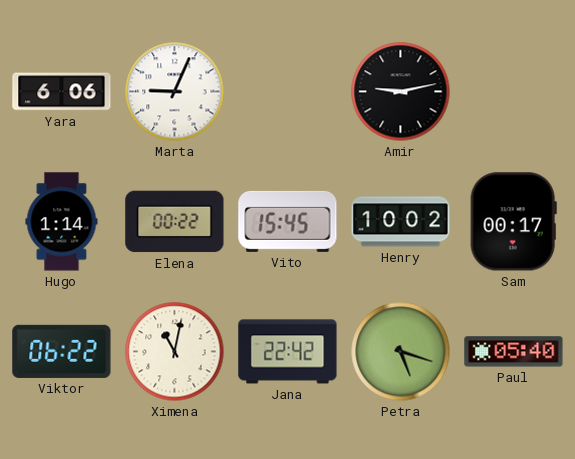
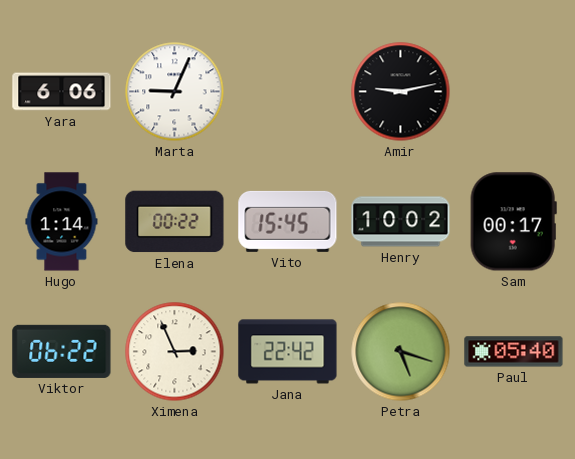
Ximena: 11:02 -> 2:56
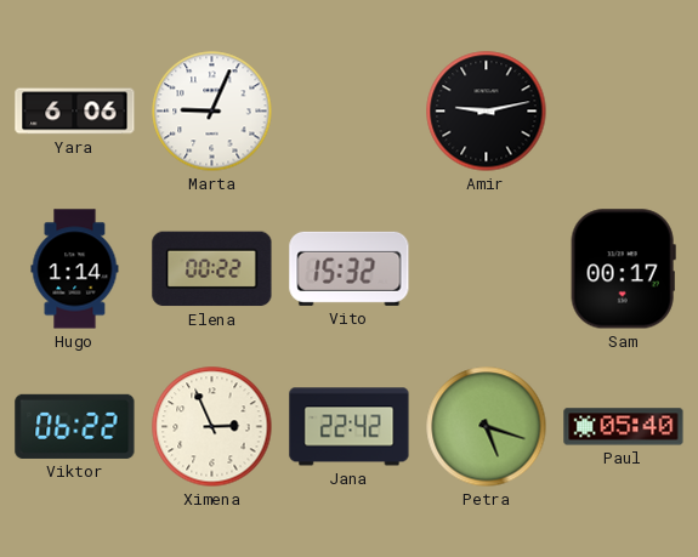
Vito: 15:45 -> 15:32
Henry: 10:02 -> none
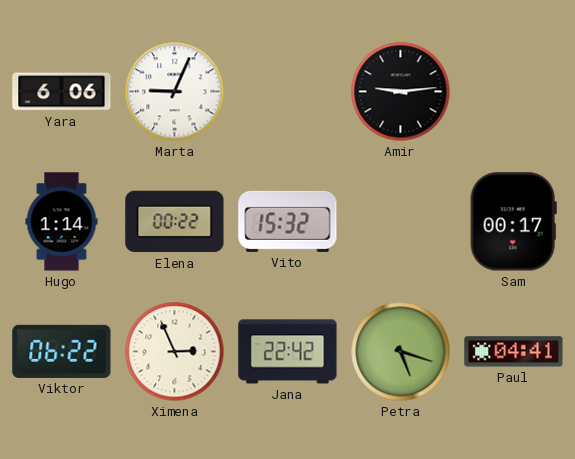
Amir: 9:13 -> 9:14
Paul: 05:40 -> 04:41
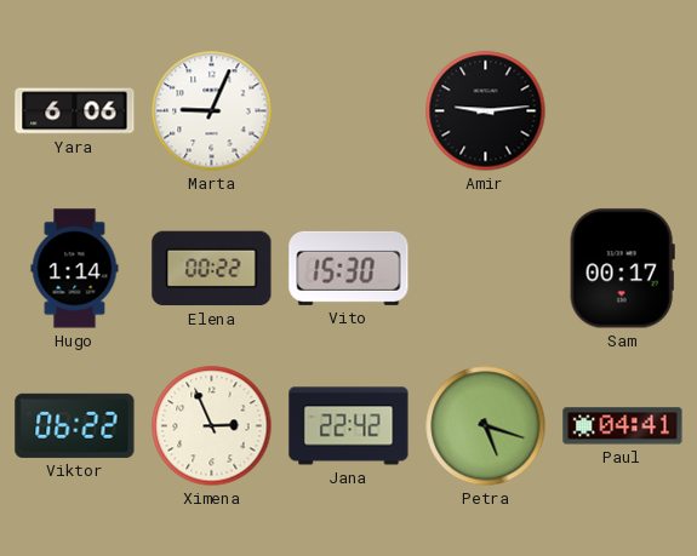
Vito: 15:32 -> 15:30
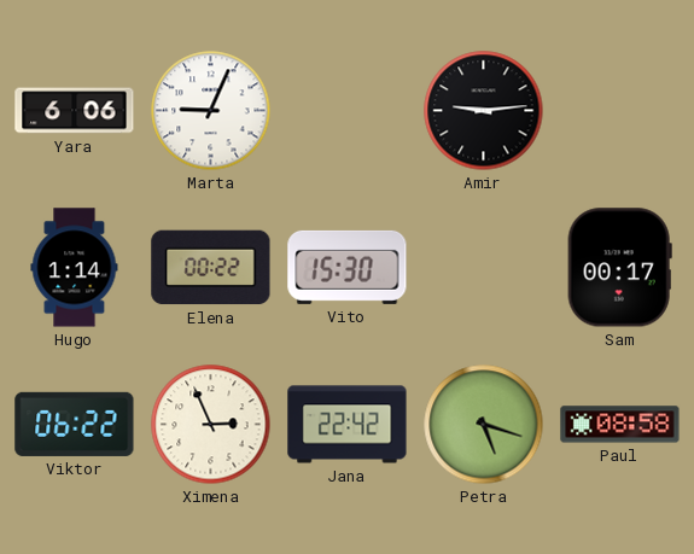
Paul: 04:41 -> 08:58
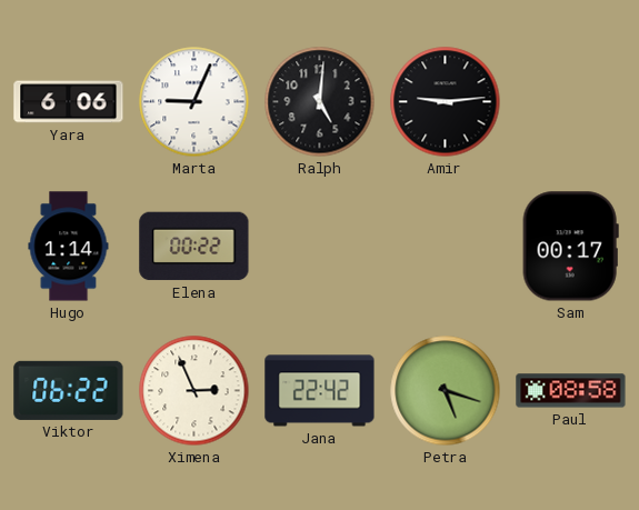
Ralph: none -> 5:01
Vito: 15:30 -> none
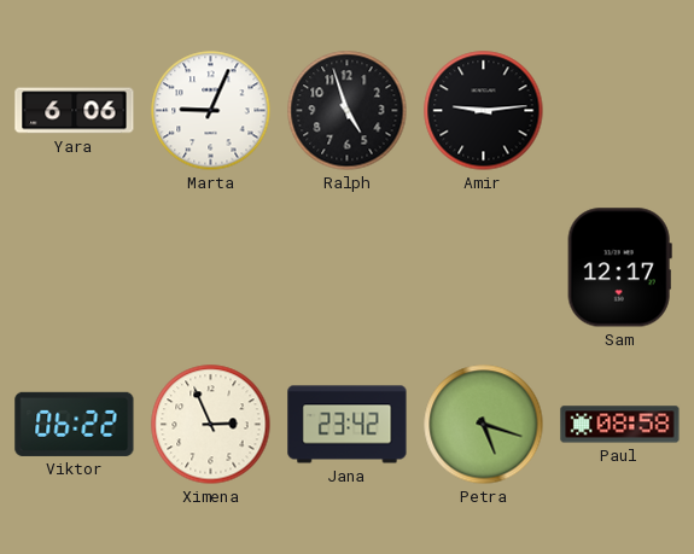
Ralph: 5:01 -> 4:57
Hugo: 1:14 -> none
Elena: 00:22 -> none
Sam: 00:17 -> 12:17
Jana: 22:42 -> 23:42
